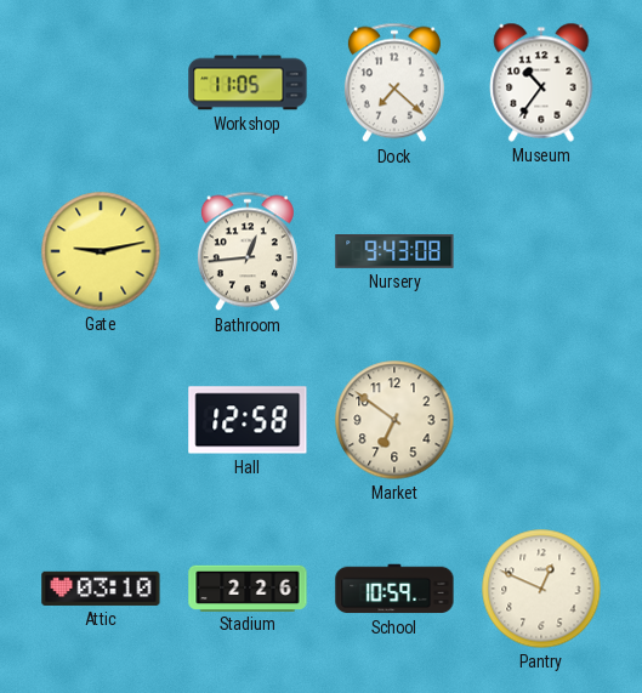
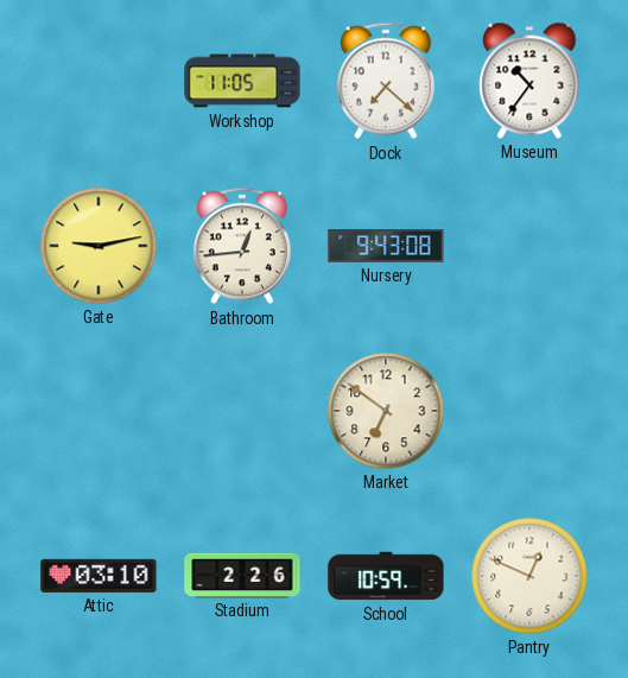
Hall: 12:58 -> none
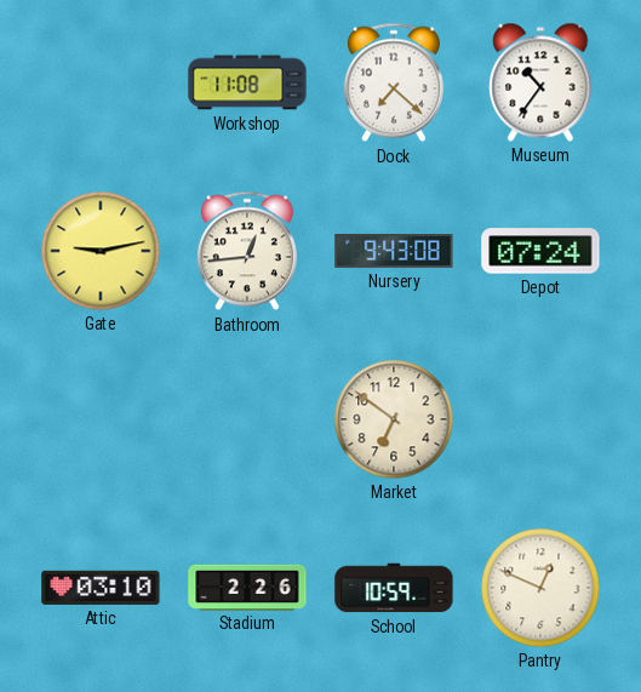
Workshop: 11:05 -> 11:08
Depot: none -> 07:24
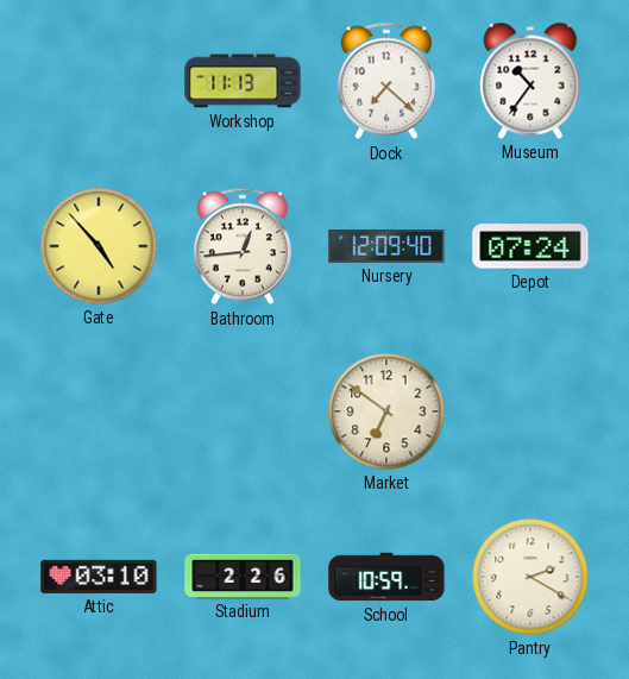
Workshop: 11:08 -> 11:13
Gate: 9:13 -> 4:53
Nursery: 9:43 -> 12:09
Pantry: 12:49 -> 2:20
